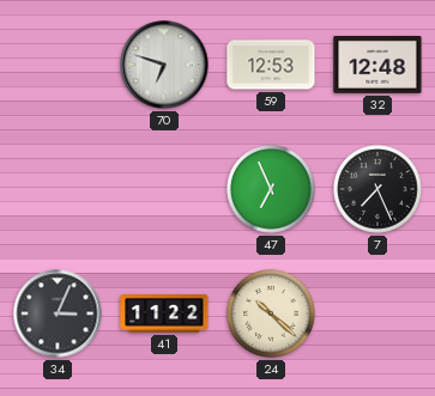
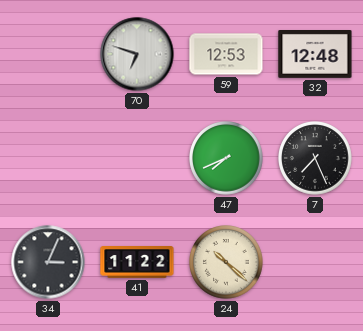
47: 6:56 -> 7:41
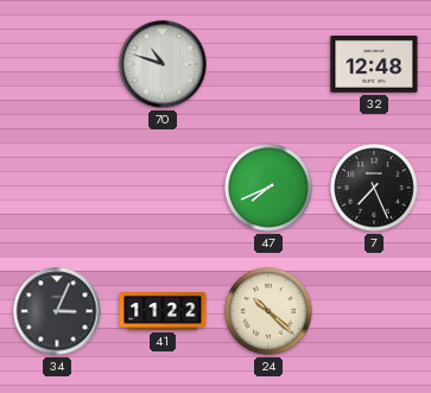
70: 6:48 -> 10:48
59: 12:53 -> none
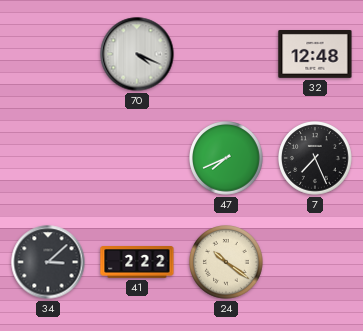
70: 10:48 -> 4:19
34: 3:04 -> 3:08
41: 11:22 -> 2:22
24: 10:22 -> 10:21
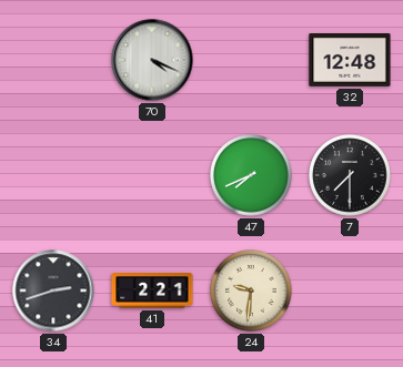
7: 7:26 -> 7:30
34: 3:08 -> 2:42
41: 2:22 -> 2:21
24: 10:21 -> 9:31
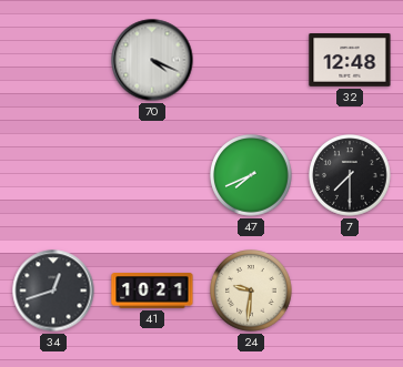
34: 2:42 -> 12:42
41: 2:21 -> 10:21
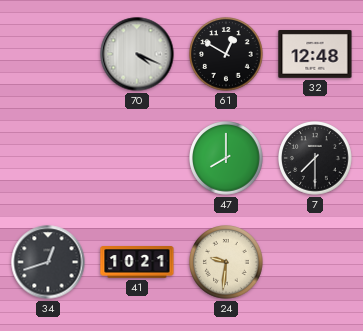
61: none -> 12:50
47: 7:41 -> 8:00
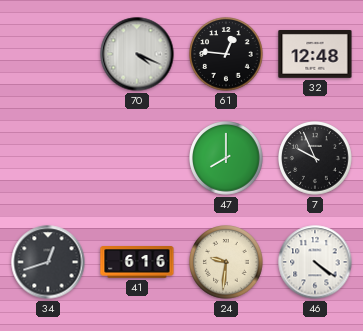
61: 12:50 -> 12:46
7: 7:30 -> 9:56
41: 10:21 -> 6:16
46: none -> 4:21
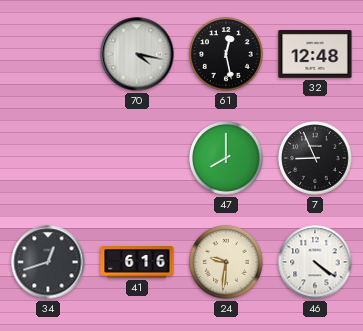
70: 4:19 -> 4:17
61: 12:46 -> 12:28
7: 9:56 -> 8:56
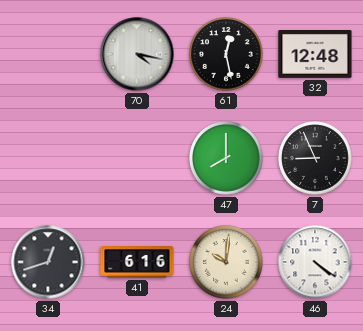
24: 9:31 -> 10:01
